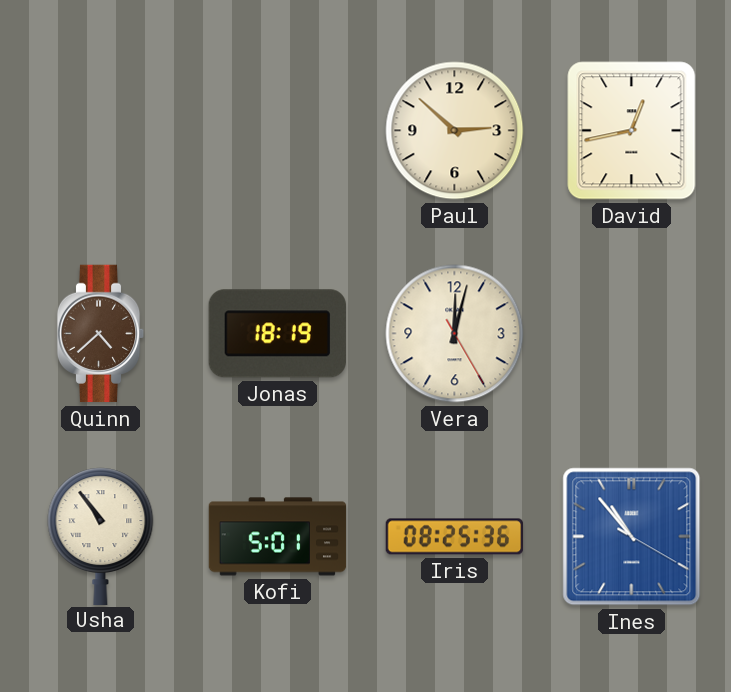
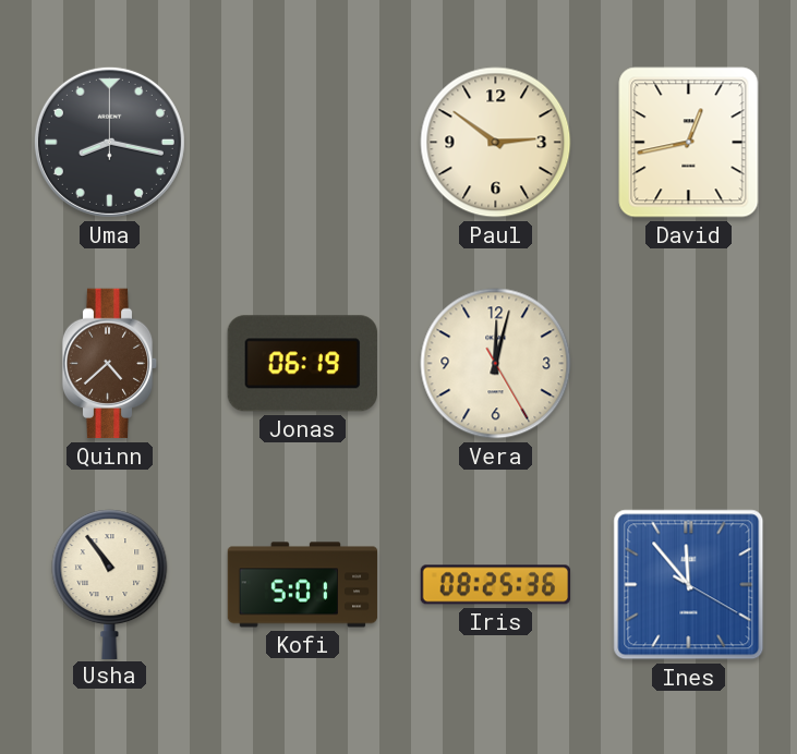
Uma: none -> 8:17
Paul: 2:52 -> 2:51
Jonas: 18:19 -> 06:19
Ines: 10:53 -> 11:53
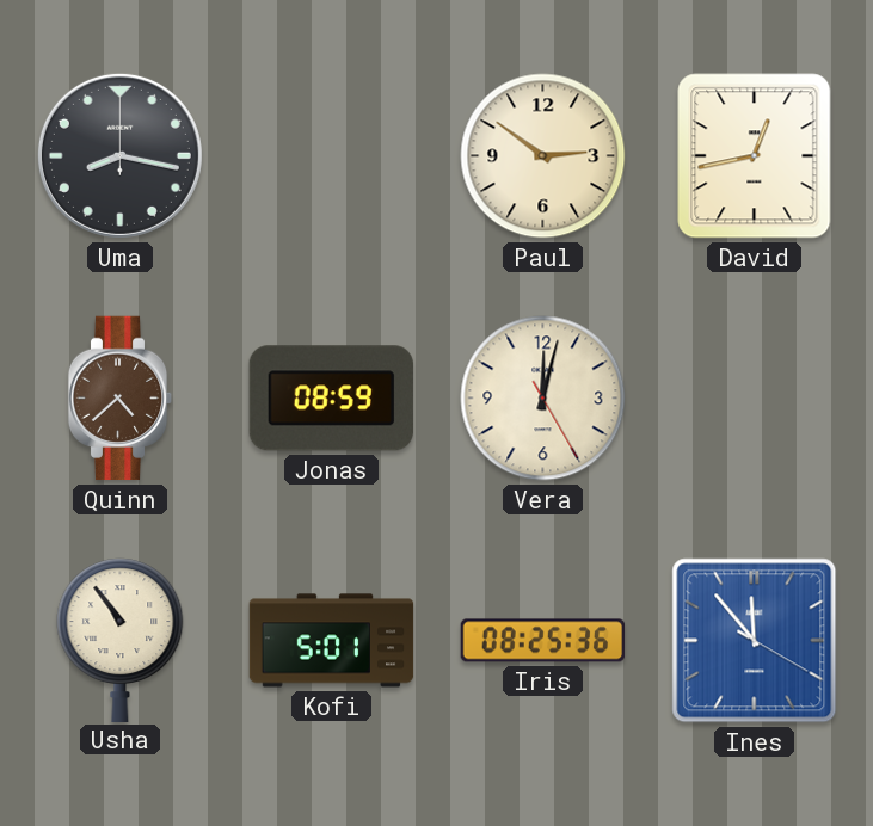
Jonas: 06:19 -> 08:59
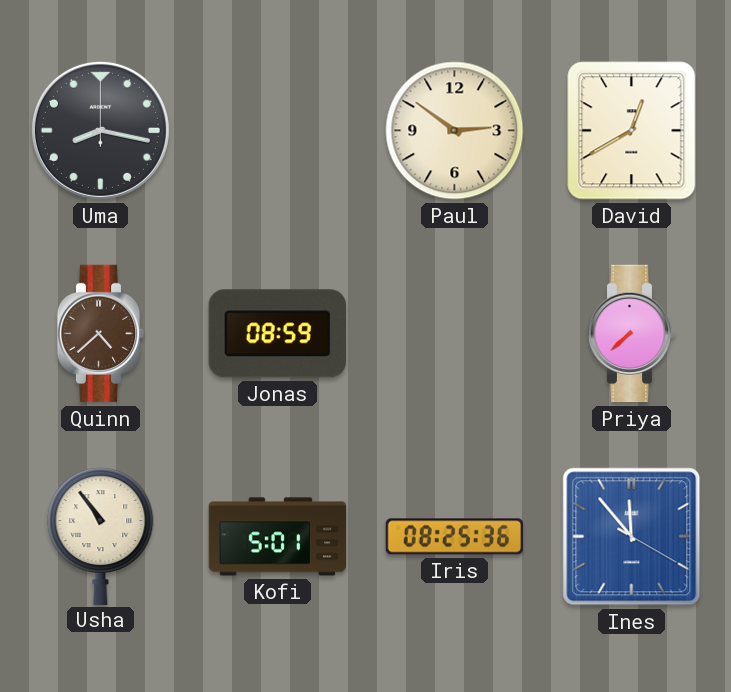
David: 12:43 -> 12:40
Vera: 12:02 -> none
Priya: none -> 7:38
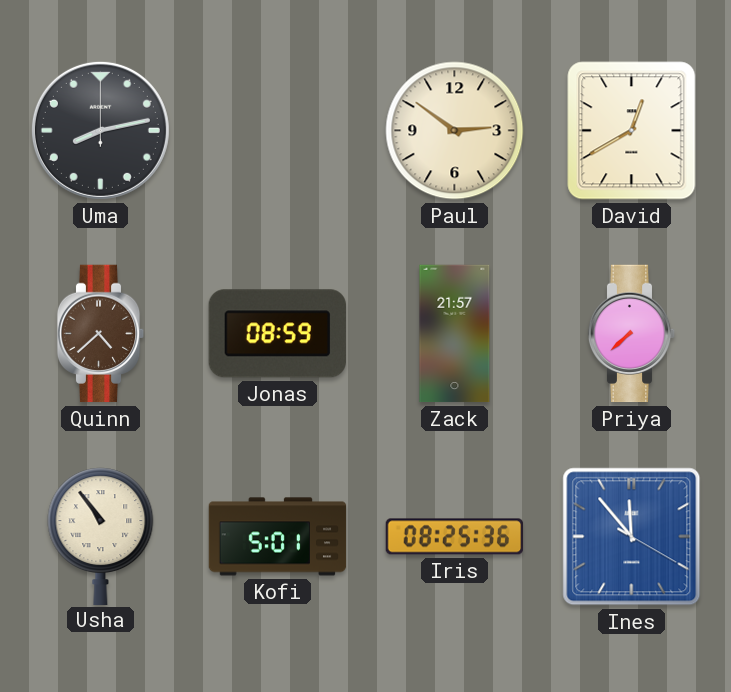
Uma: 8:17 -> 8:13
Zack: none -> 21:57
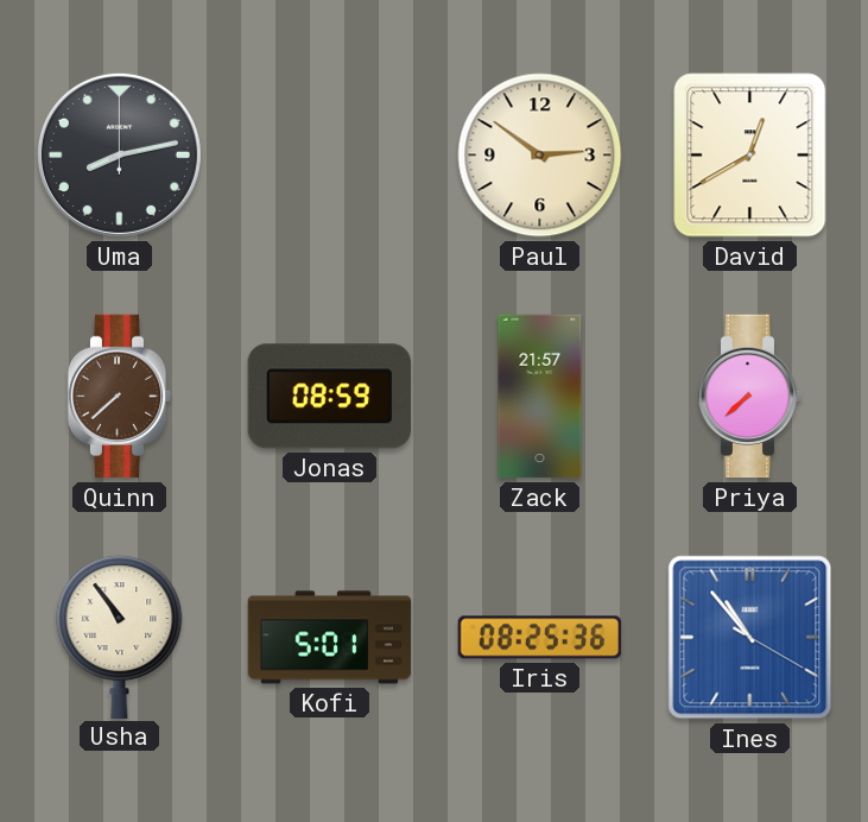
Quinn: 4:38 -> 7:38
Ines: 11:53 -> 10:53
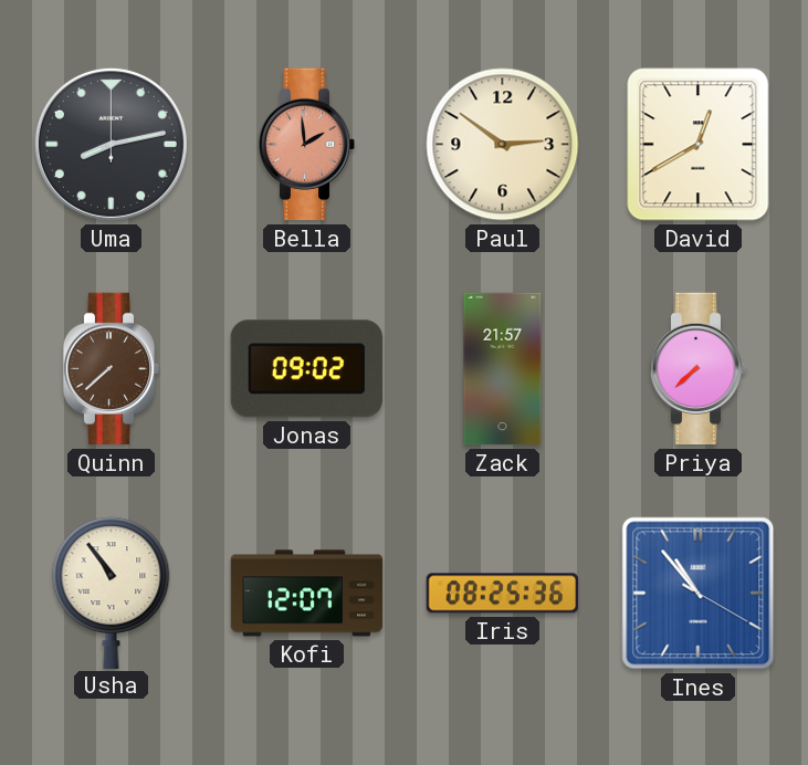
Bella: none -> 1:59
Jonas: 08:59 -> 09:02
Kofi: 5:01 -> 12:07
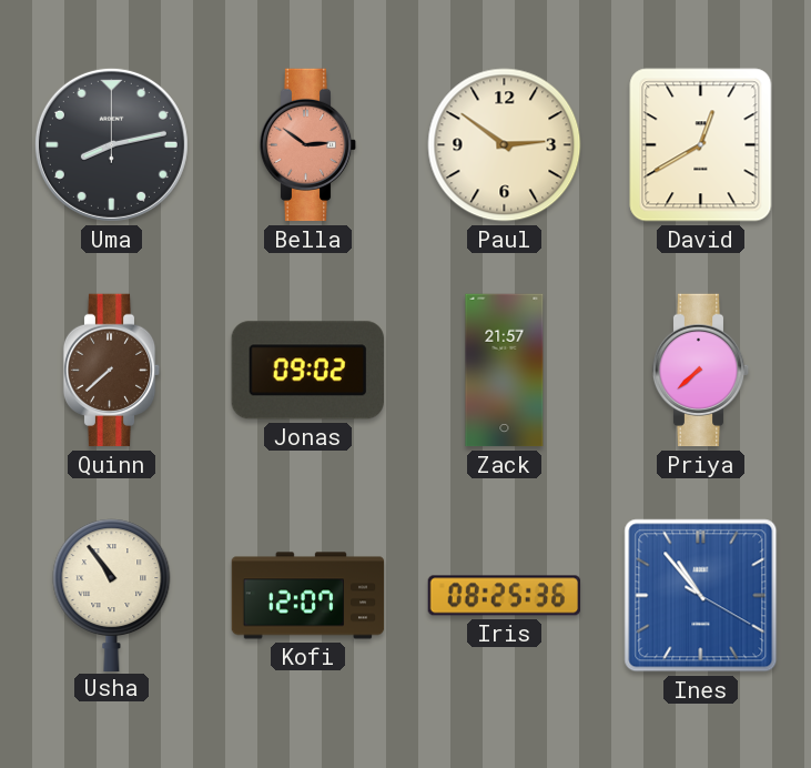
Bella: 1:59 -> 2:51
